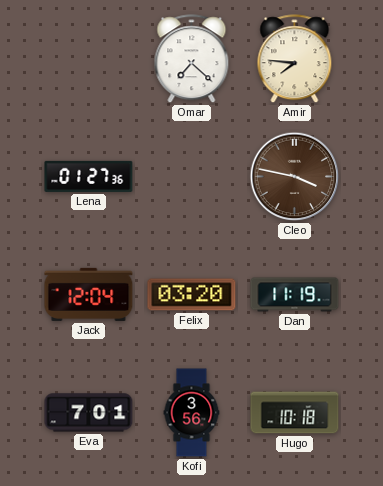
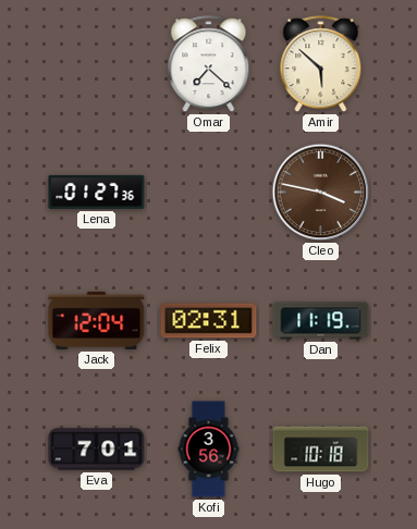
Amir: 7:46 -> 5:52
Felix: 03:20 -> 02:31
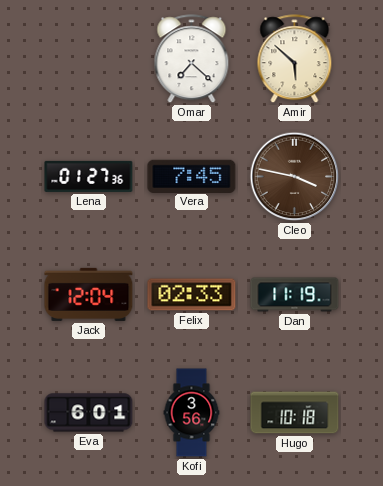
Vera: none -> 7:45
Felix: 02:31 -> 02:33
Eva: 7:01 -> 6:01
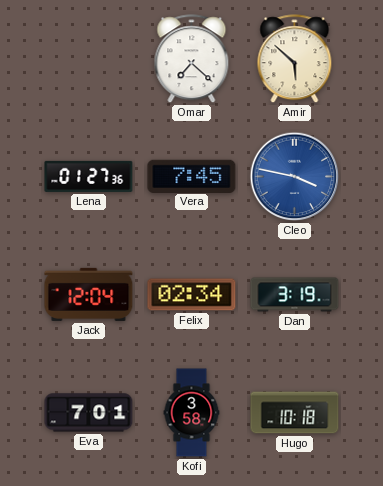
Cleo dial: brown -> blue
Felix: 02:33 -> 02:34
Dan: 11:19 -> 3:19
Eva: 6:01 -> 7:01
Kofi: 3:56 -> 3:58
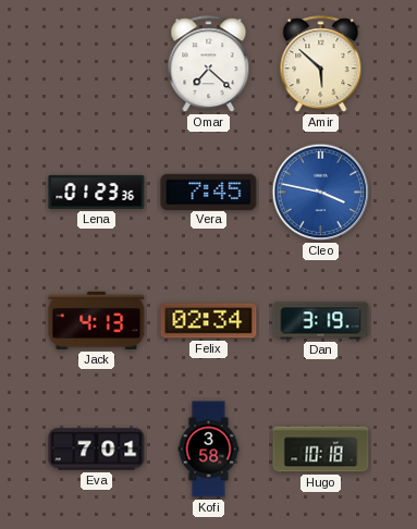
Lena: 01:27 -> 01:23
Jack: 12:04 -> 4:13
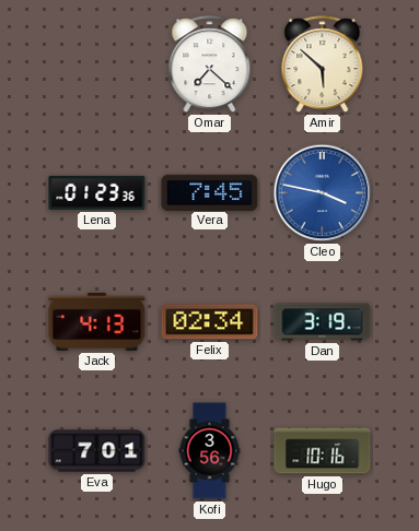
Kofi: 3:58 -> 3:56
Hugo: 10:18 -> 10:16
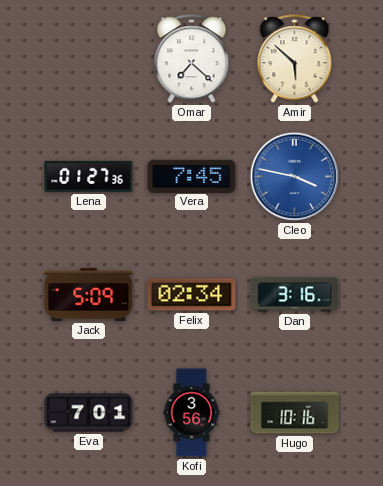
Lena: 01:23 -> 01:27
Jack: 4:13 -> 5:09
Dan: 3:19 -> 3:16
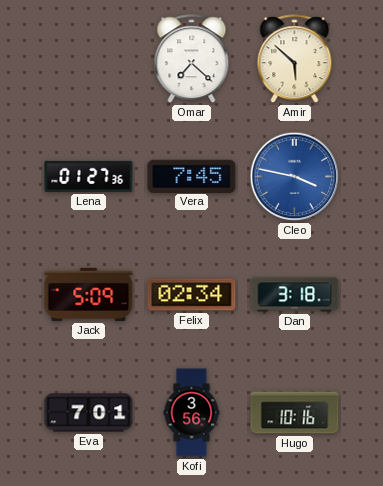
Dan: 3:16 -> 3:18
